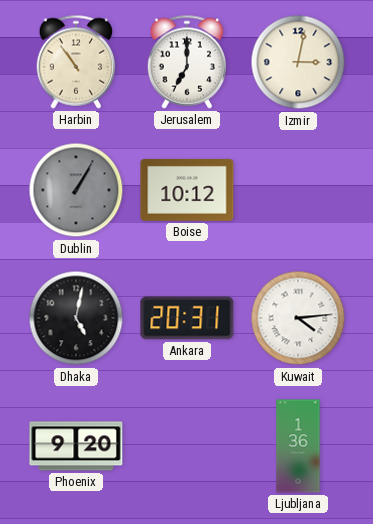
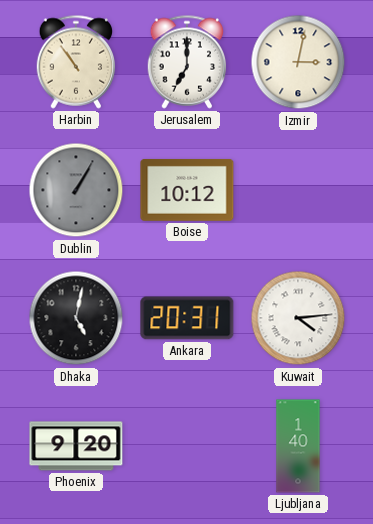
Ljubljana: 1:36 -> 1:40
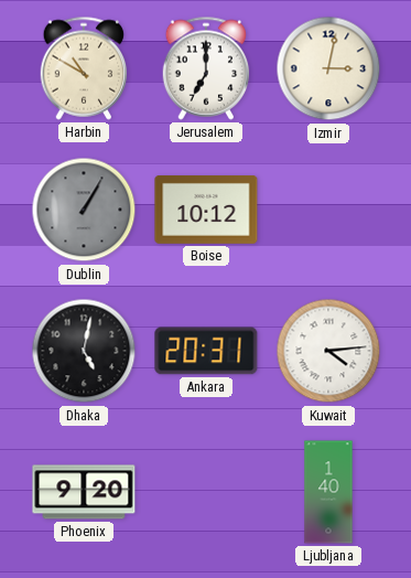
Harbin: 10:54 -> 10:50
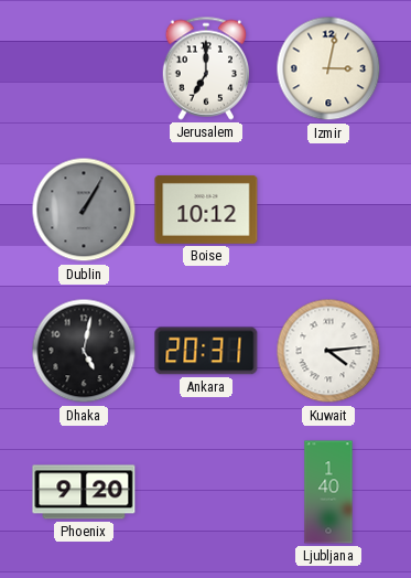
Harbin: 10:50 -> none
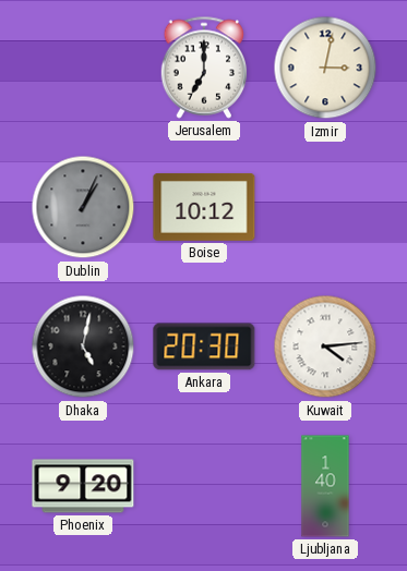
Dublin: 1:05 -> 1:04
Ankara: 20:31 -> 20:30
